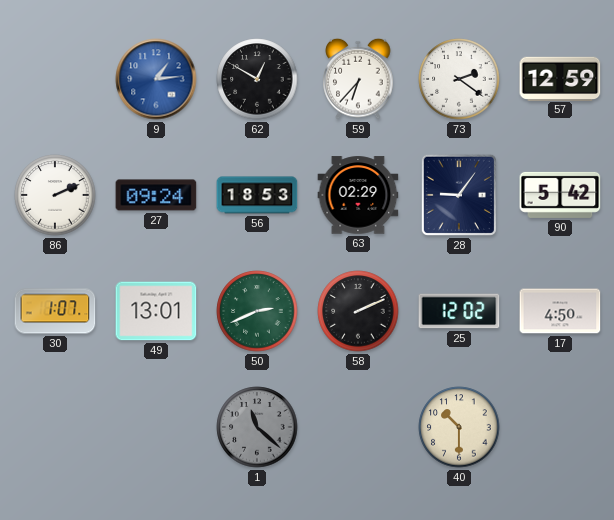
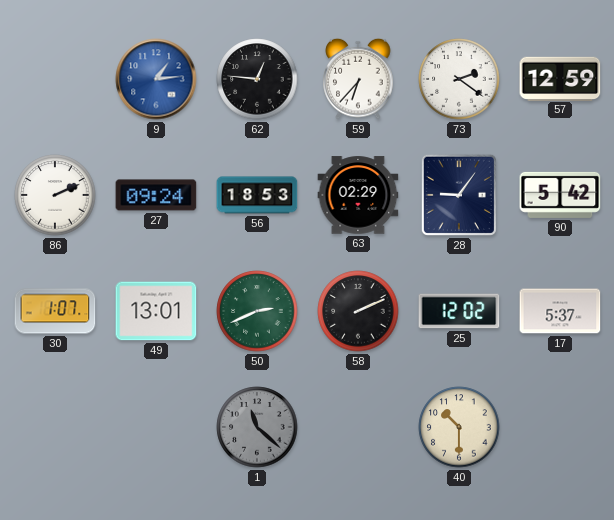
62: 12:50 -> 12:46
17: 4:50 -> 5:37
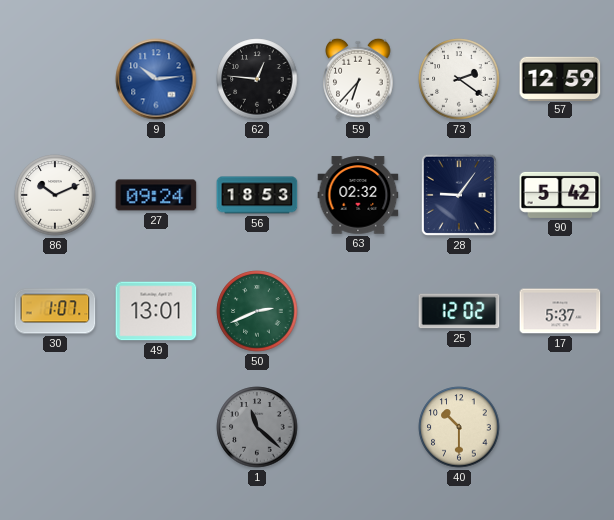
9: 1:14 -> 10:14
86: 2:11 -> 10:11
63: 02:29 -> 02:32
58: 2:11 -> none
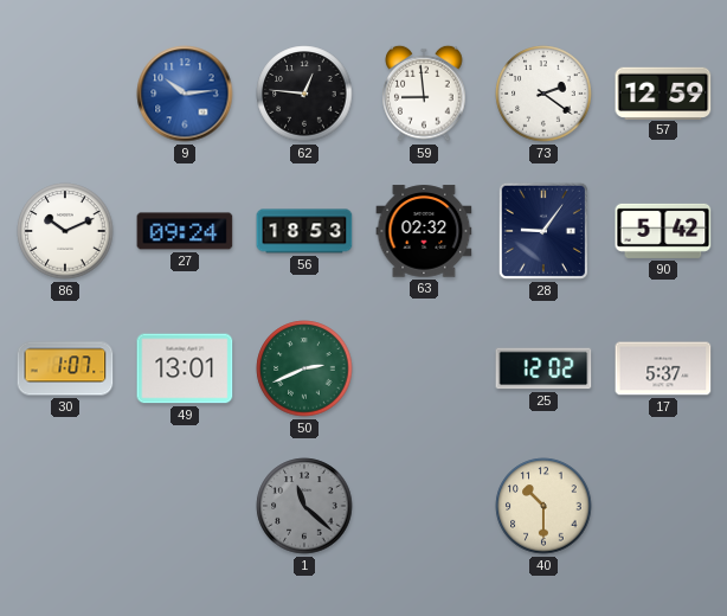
59: 6:37 -> 8:59
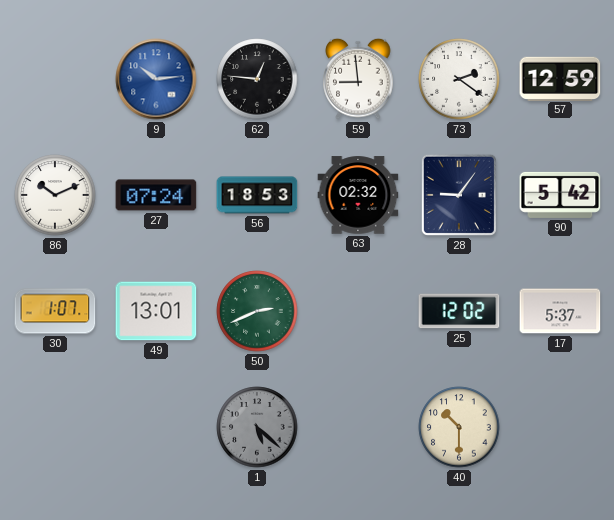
27: 09:24 -> 07:24
1: 11:22 -> 5:22
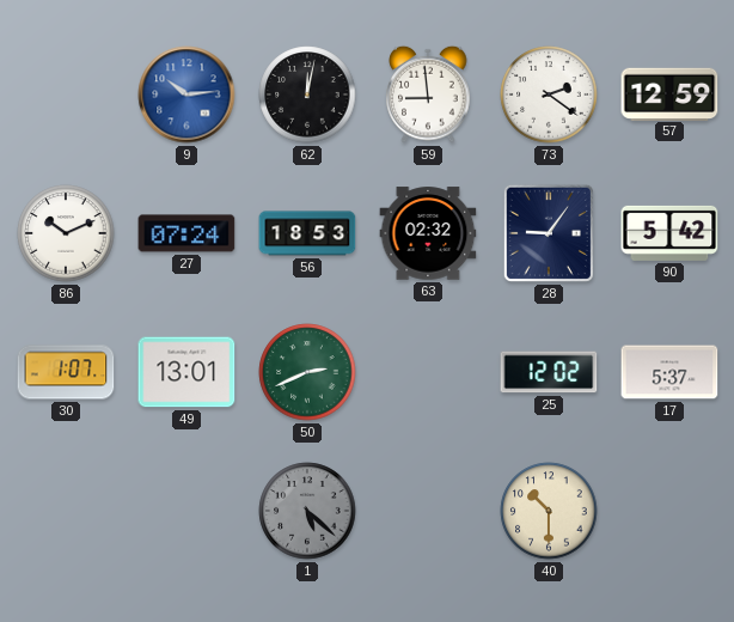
62: 12:46 -> 12:02
